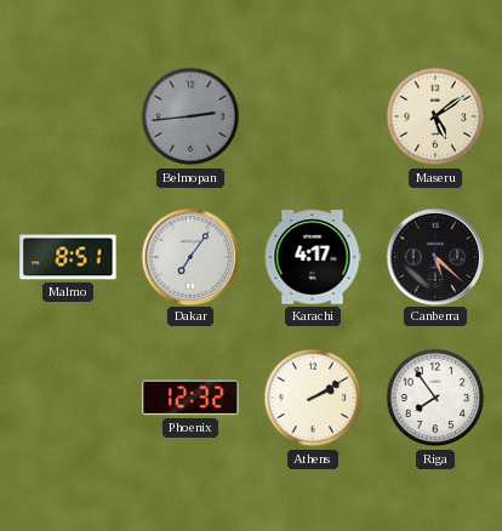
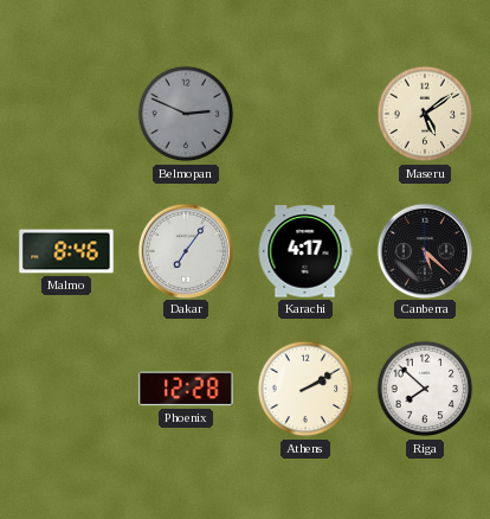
Belmopan: 2:44 -> 2:49
Malmo: 8:51 -> 8:46
Phoenix: 12:32 -> 12:28
Riga: 7:54 -> 7:52
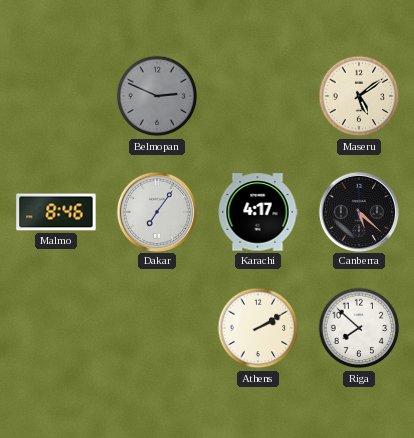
Phoenix: 12:28 -> none
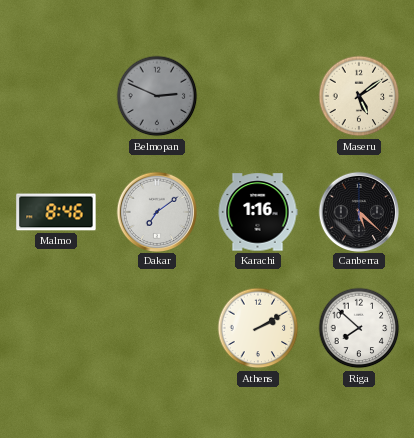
Dakar: 7:06 -> 7:09
Karachi: 4:17 -> 1:16
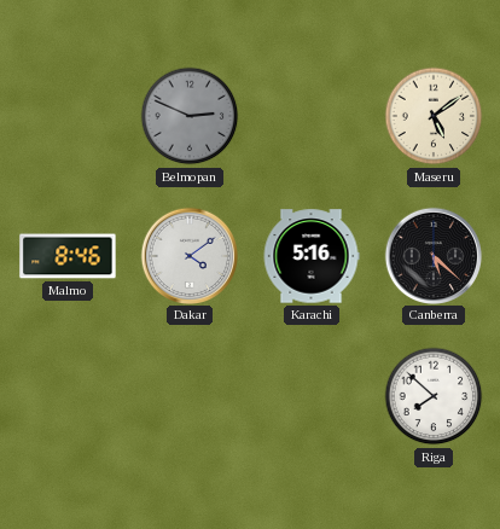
Dakar: 7:09 -> 4:09
Karachi: 1:16 -> 5:16
Athens: 2:10 -> none
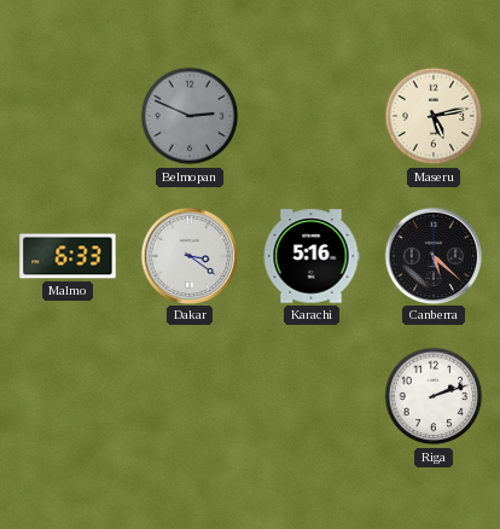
Maseru: 5:09 -> 5:13
Malmo: 8:46 -> 6:33
Dakar: 4:09 -> 3:21
Riga: 7:52 -> 2:12
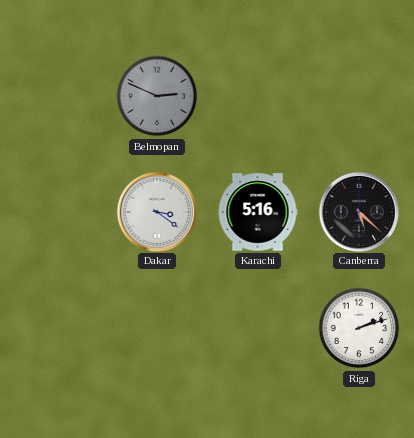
Maseru: 5:13 -> none
Malmo: 6:33 -> none
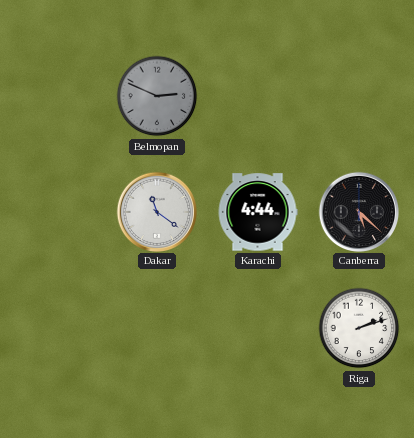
Dakar: 3:21 -> 11:21
Karachi: 5:16 -> 4:44
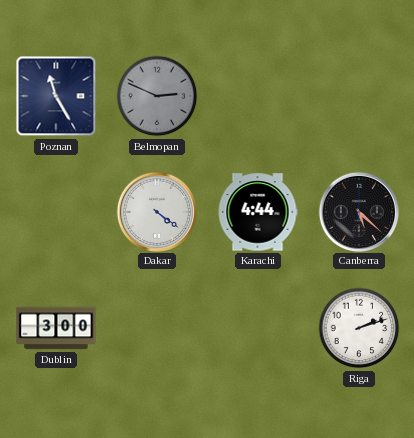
Poznan: none -> 11:25
Dakar: 11:21 -> 4:21
Dublin: none -> 3:00
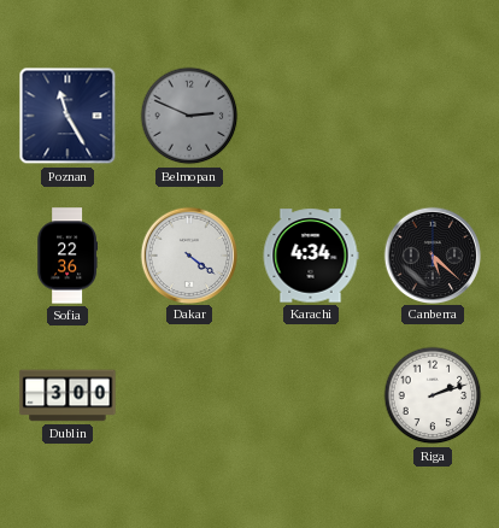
Sofia: none -> 22:36
Karachi: 4:44 -> 4:34
